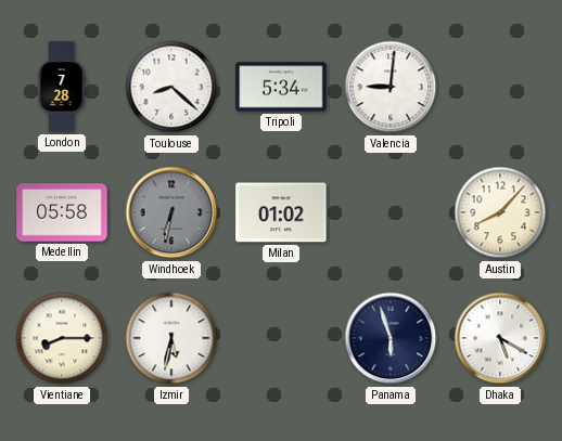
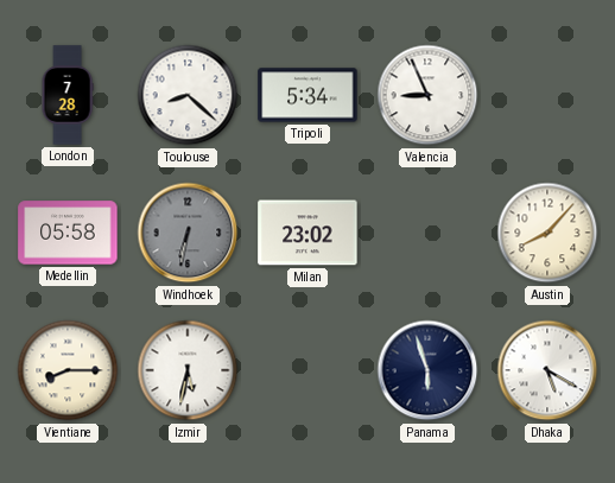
Valencia: 9:01 -> 8:56
Milan: 01:02 -> 23:02
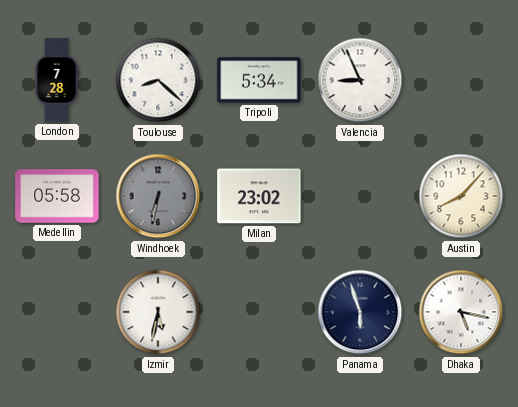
Vientiane: 8:15 -> none
Dhaka: 5:20 -> 5:17
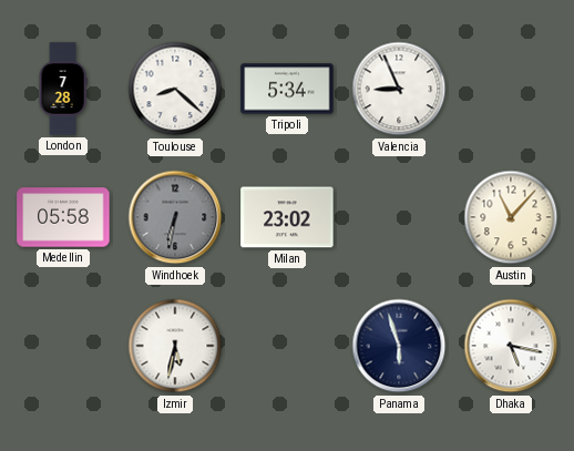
Austin: 8:07 -> 11:07
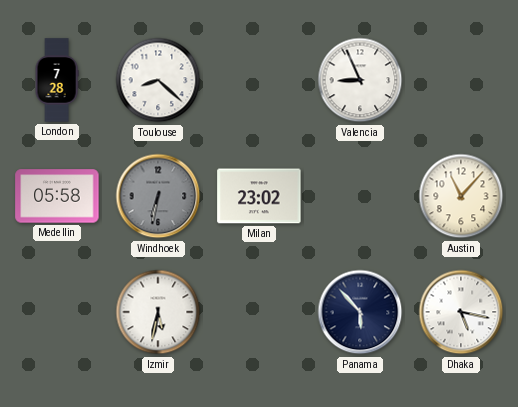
Tripoli: 5:34 -> none
Panama: 5:57 -> 5:53
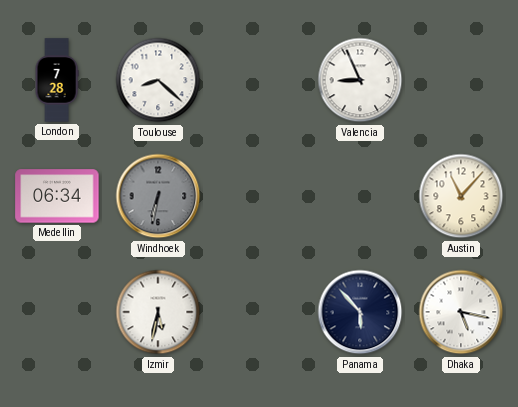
Medellin: 05:58 -> 06:34
Milan: 23:02 -> none
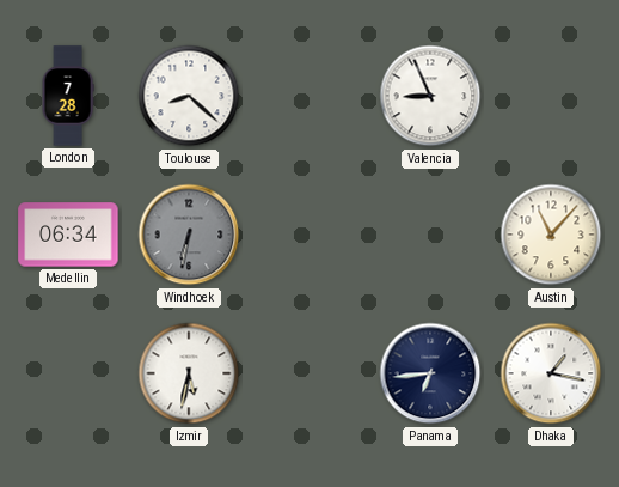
Panama: 5:53 -> 6:44
Dhaka: 5:17 -> 1:17
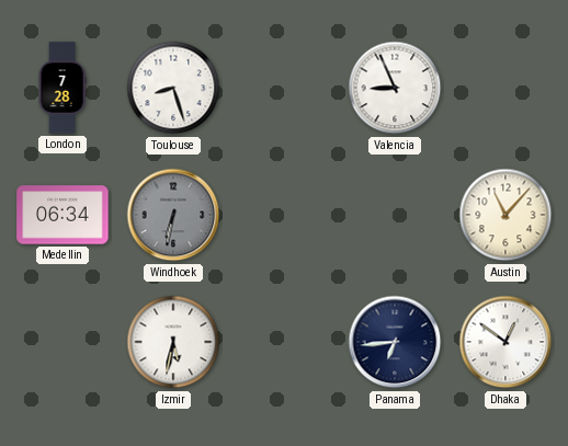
Toulouse: 8:22 -> 8:27
Dhaka: 1:17 -> 12:51
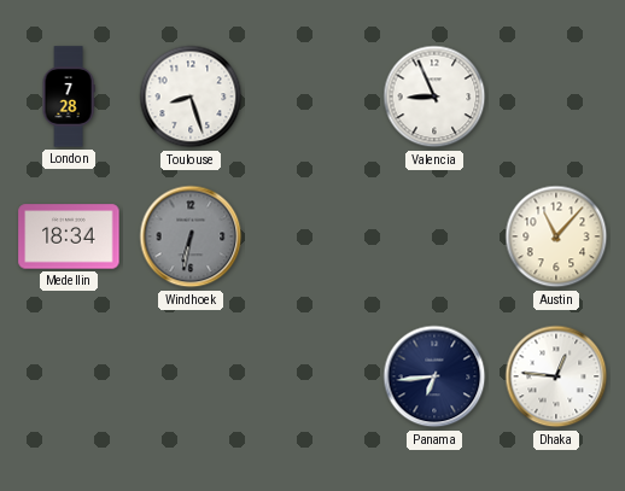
Medellin: 06:34 -> 18:34
Izmir: 5:32 -> none
Dhaka: 12:51 -> 12:46
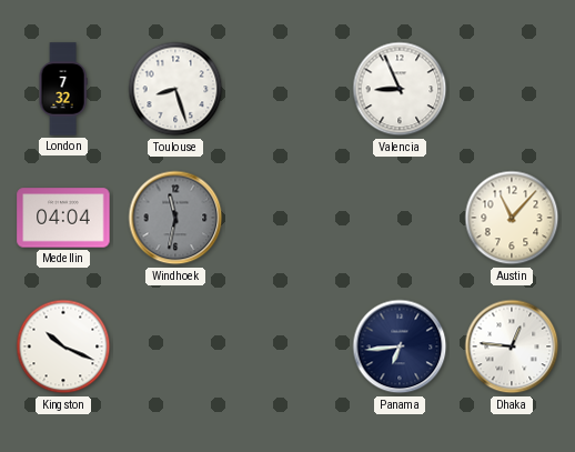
London: 7:28 -> 7:32
Medellin: 18:34 -> 04:04
Windhoek: 6:32 -> 11:32
Kingston: none -> 10:19
